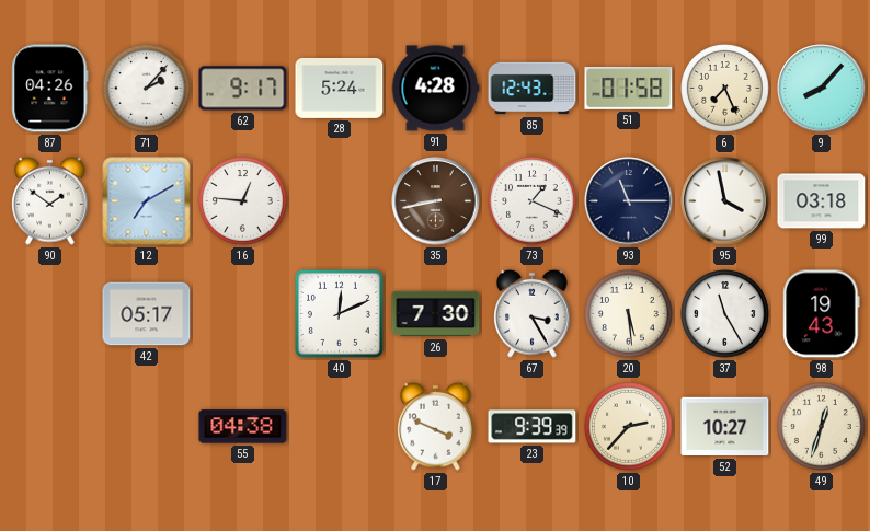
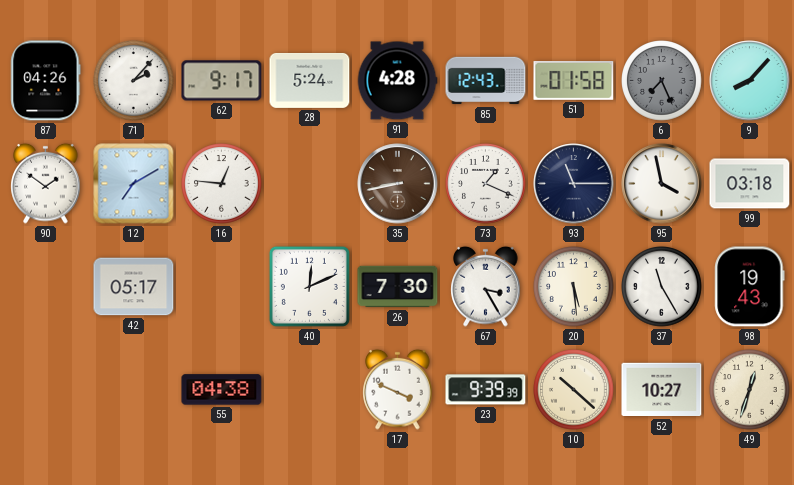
6 dial: cream -> grey
10: 2:37 -> 10:22
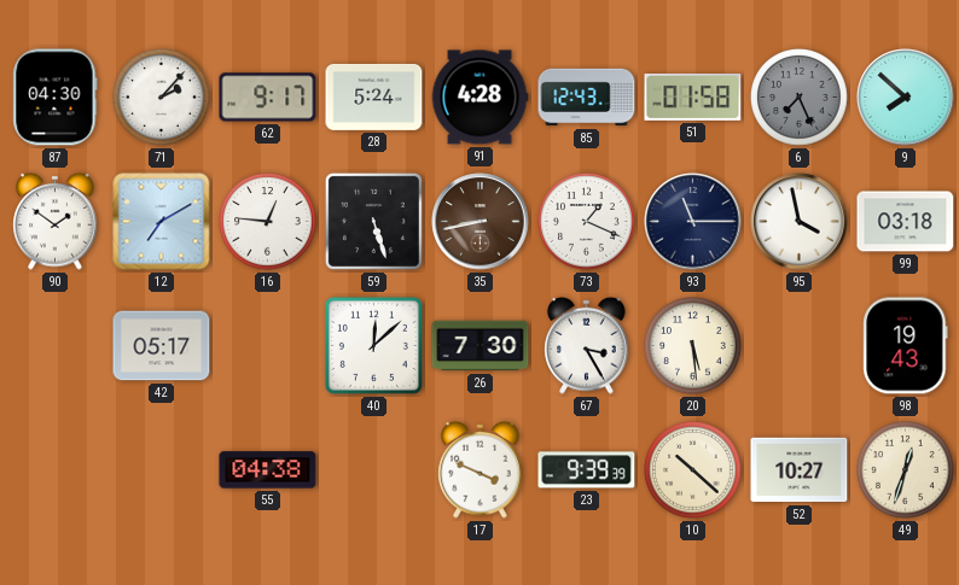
87: 04:26 -> 04:30
9: 8:07 -> 7:52
59: none -> 5:27
40: 12:11 -> 12:08
37: 11:25 -> none
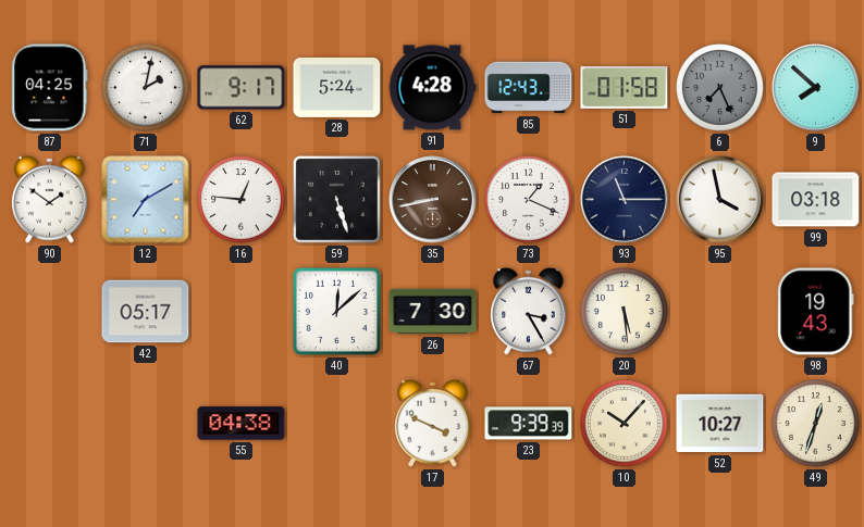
87: 04:30 -> 04:25
71: 2:07 -> 2:02
10: 10:22 -> 10:07
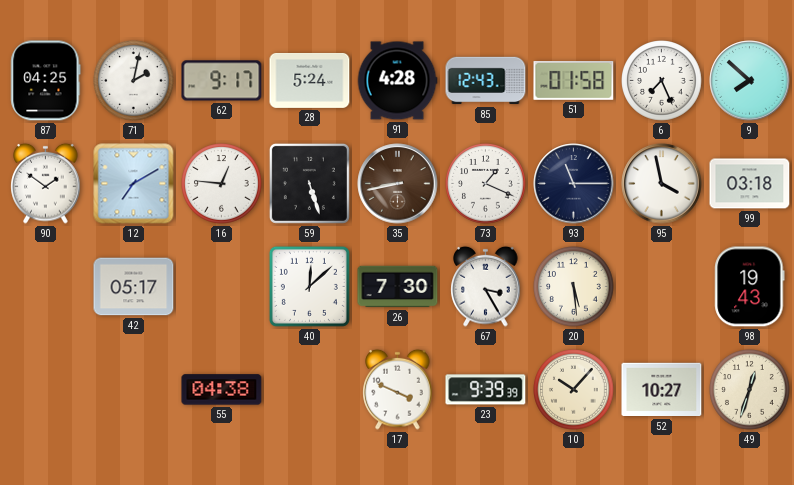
6 dial: grey -> white
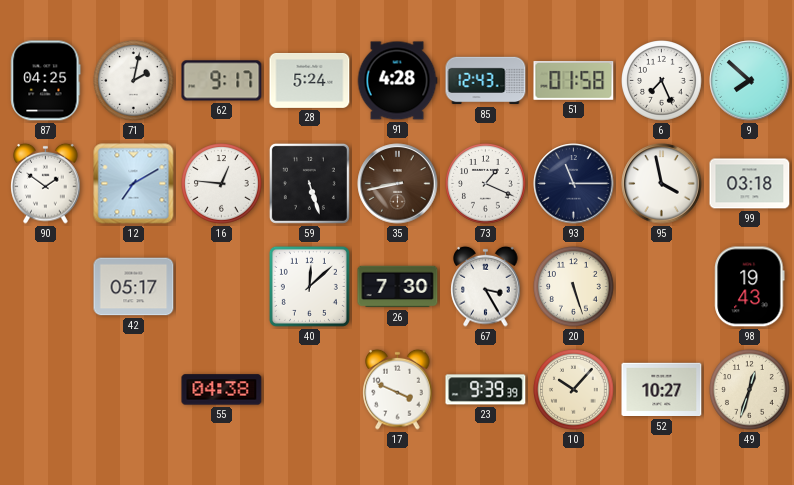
20: 5:29 -> 5:27
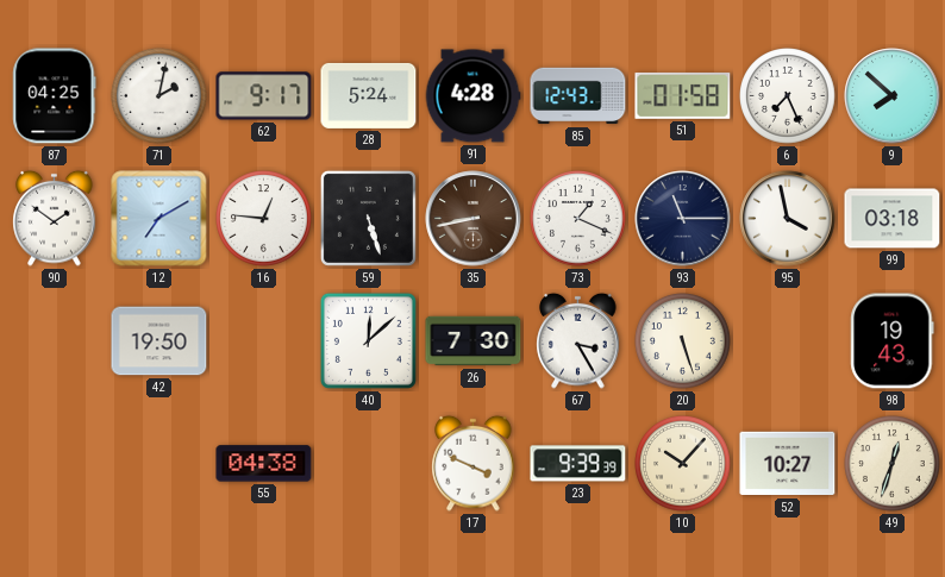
42: 05:17 -> 19:50
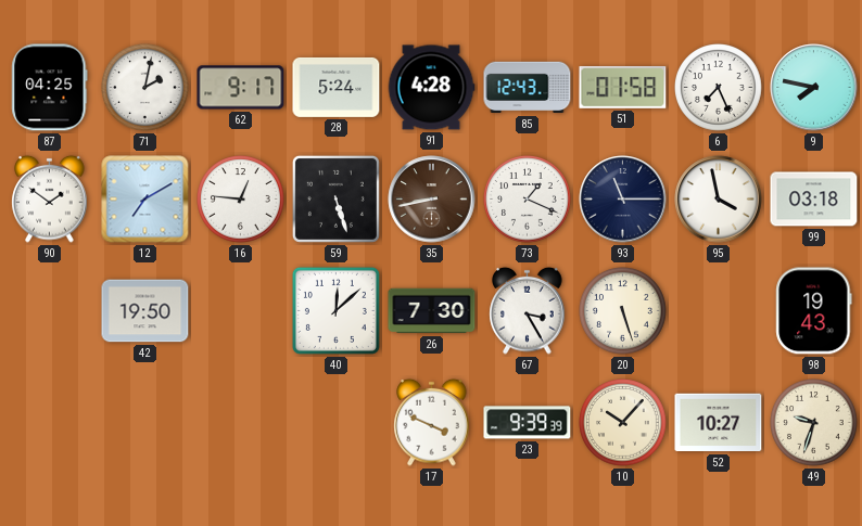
9: 7:52 -> 7:47
55: 04:38 -> none
49: 12:33 -> 9:33
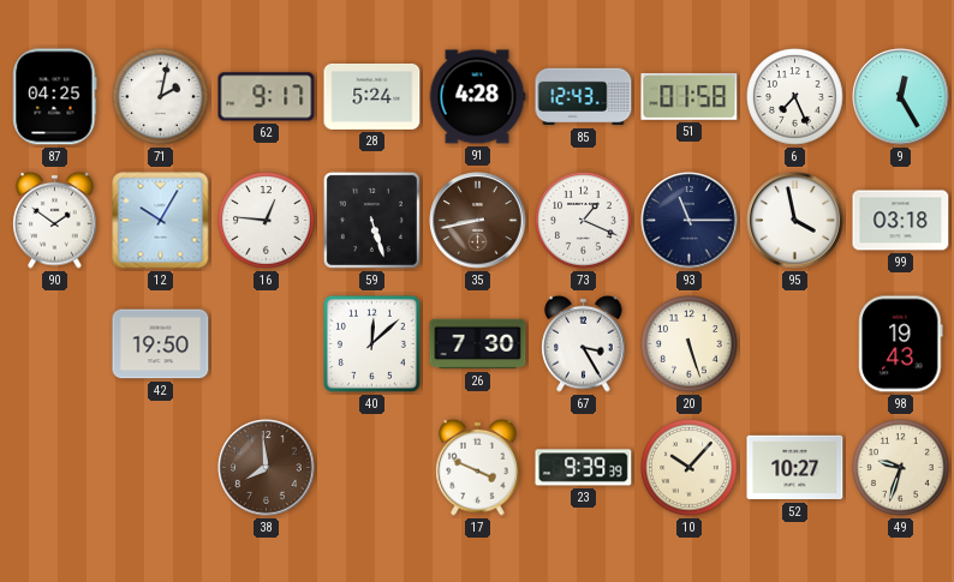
9: 7:47 -> 12:25
12: 7:10 -> 10:05
38: none -> 7:59
